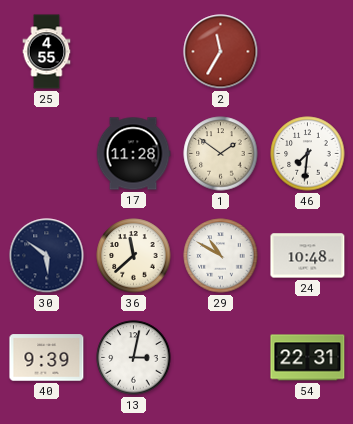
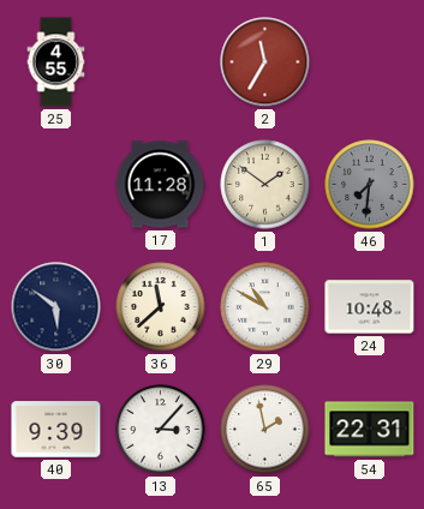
46 dial: white -> grey
13: 3:02 -> 3:07
65: none -> 1:58
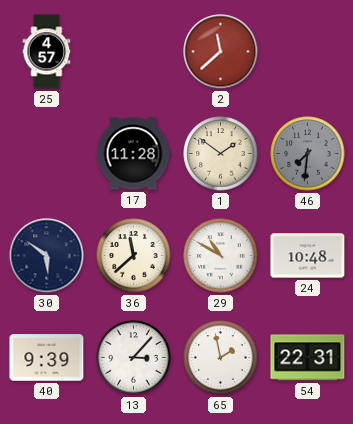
25: 4:55 -> 4:57
2: 11:35 -> 11:38
